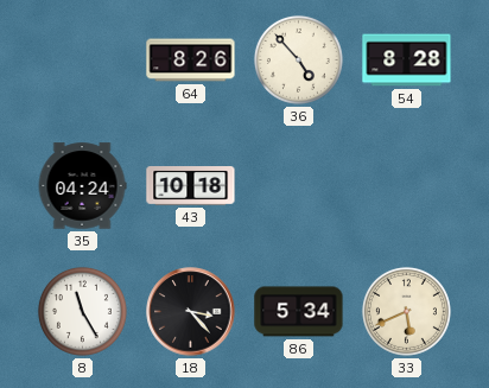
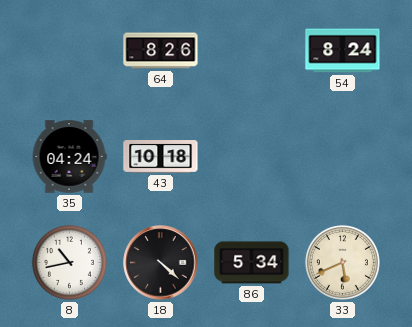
36: 4:53 -> none
54: 8:28 -> 8:24
8: 11:25 -> 10:43
18: 3:23 -> 4:22
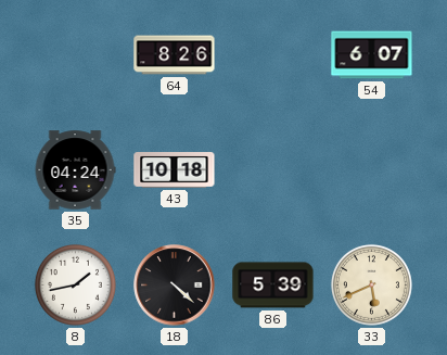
54: 8:24 -> 6:07
8: 10:43 -> 1:43
86: 5:34 -> 5:39
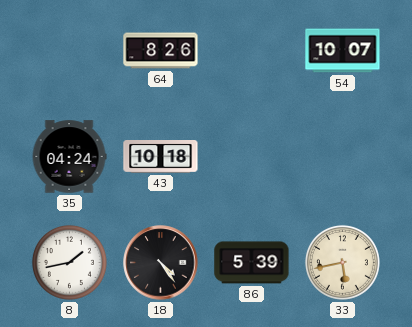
54: 6:07 -> 10:07
18: 4:22 -> 4:24
33: 5:41 -> 5:43
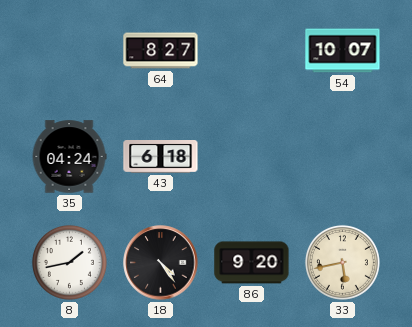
64: 8:26 -> 8:27
43: 10:18 -> 6:18
86: 5:39 -> 9:20
